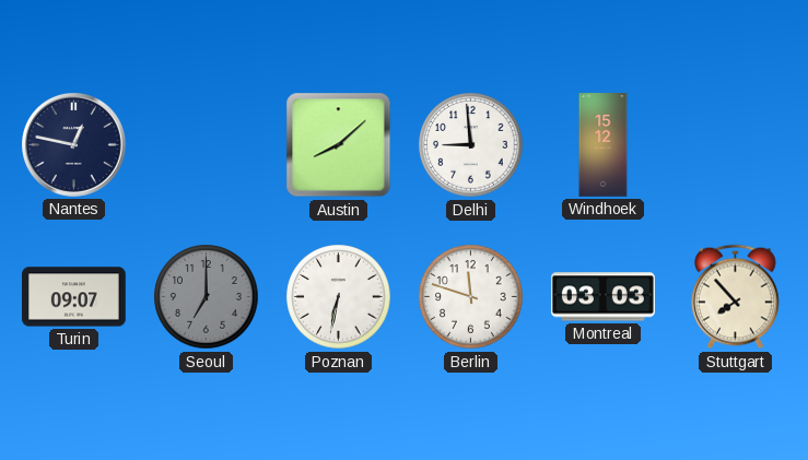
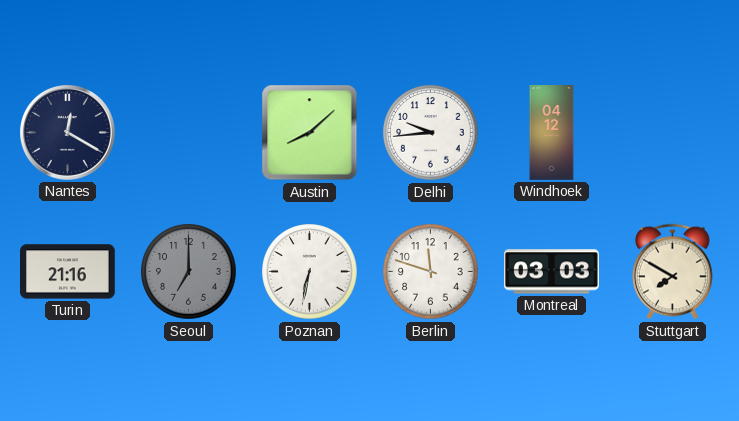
Nantes: 12:47 -> 12:20
Delhi: 8:59 -> 9:44
Windhoek: 15:12 -> 04:12
Turin: 09:07 -> 21:16
Stuttgart: 7:53 -> 7:50
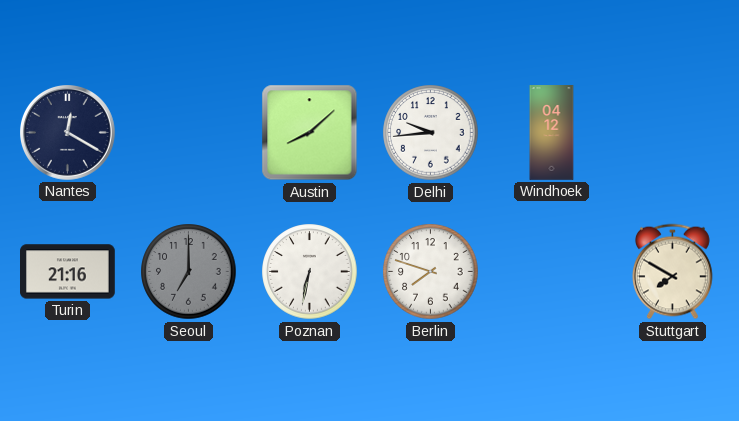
Berlin: 11:48 -> 7:48
Montreal: 03:03 -> none
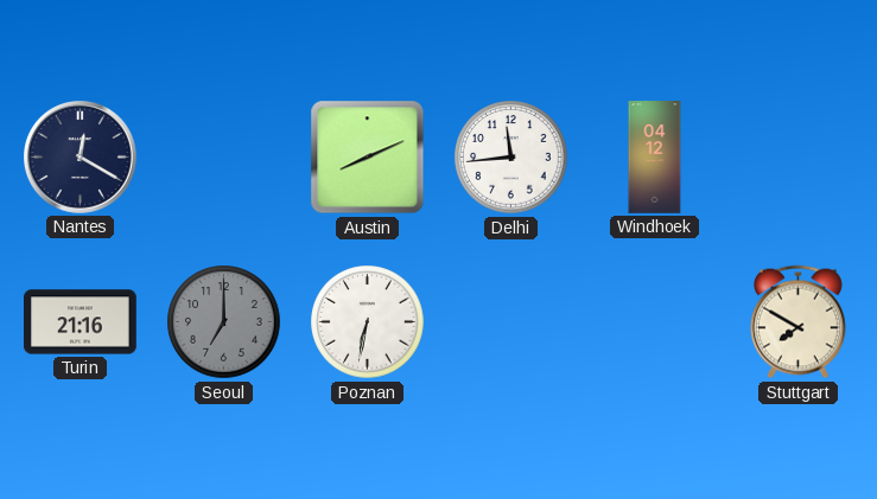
Austin: 8:08 -> 8:11
Delhi: 9:44 -> 11:44
Berlin: 7:48 -> none
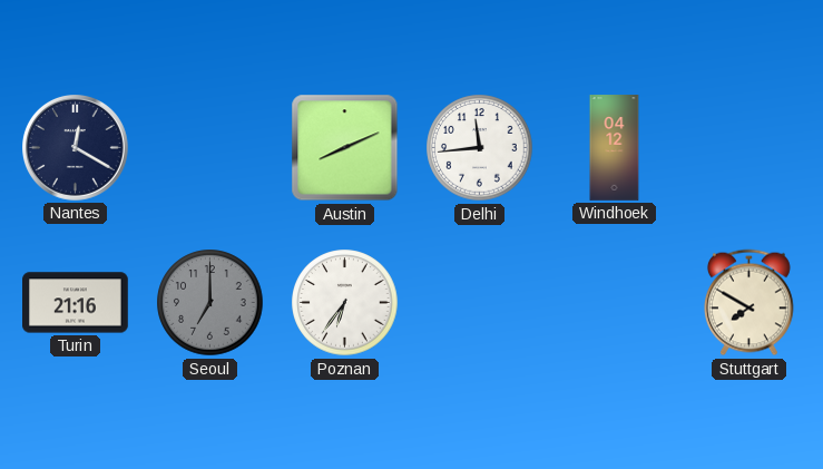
Poznan: 6:32 -> 6:36
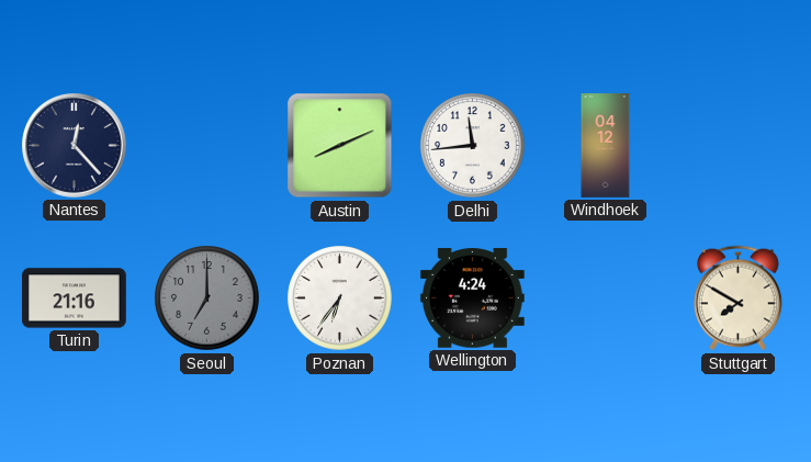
Nantes: 12:20 -> 12:23
Wellington: none -> 4:24
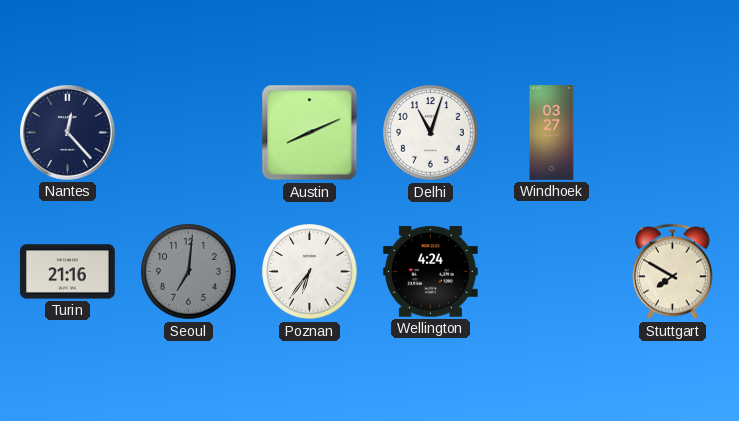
Delhi: 11:44 -> 11:03
Windhoek: 04:12 -> 03:27
Seoul: 7:00 -> 7:01
